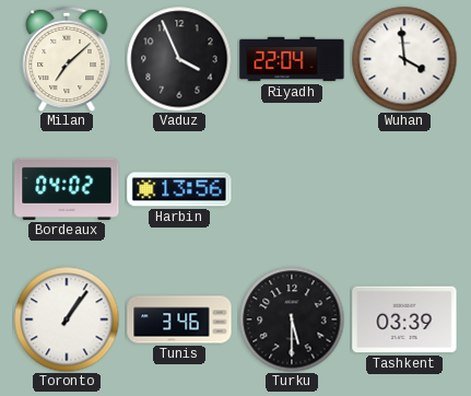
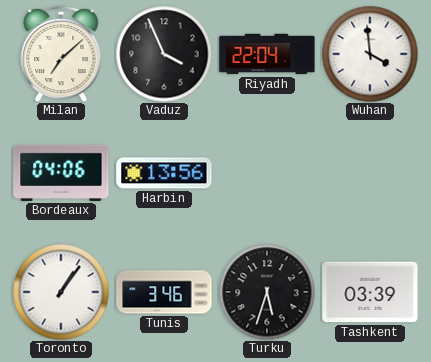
Bordeaux: 04:02 -> 04:06
Turku: 5:30 -> 5:33
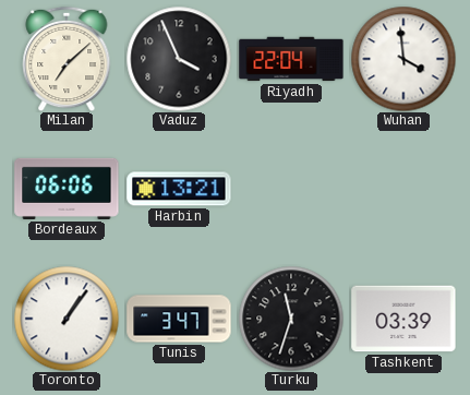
Bordeaux: 04:06 -> 06:06
Harbin: 13:56 -> 13:21
Tunis: 3:46 -> 3:47
Turku: 5:33 -> 11:33
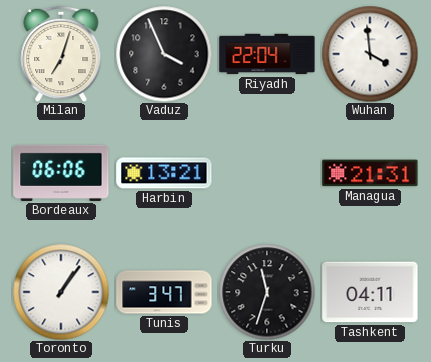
Milan: 7:08 -> 7:03
Managua: none -> 21:31
Tashkent: 03:39 -> 04:11
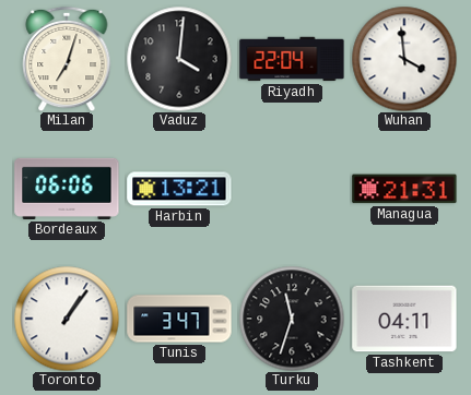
Vaduz: 3:56 -> 4:01
